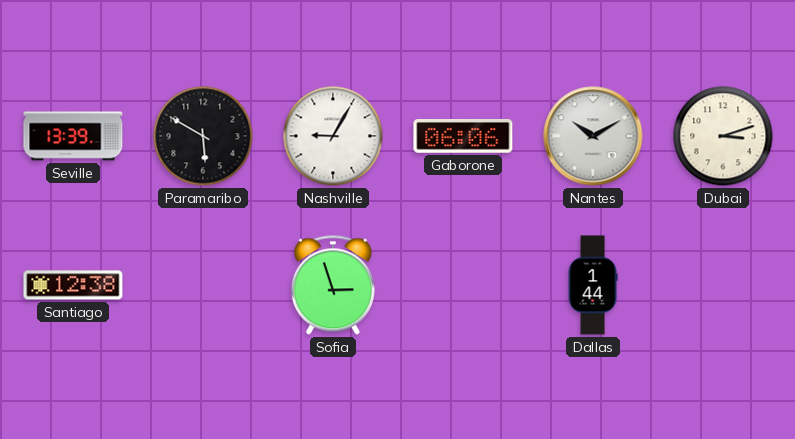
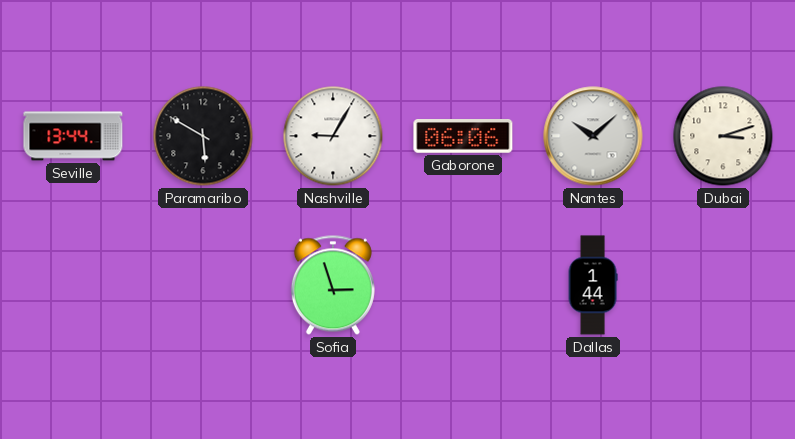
Seville: 13:39 -> 13:44
Nantes: 10:10 -> 10:08
Santiago: 12:38 -> none
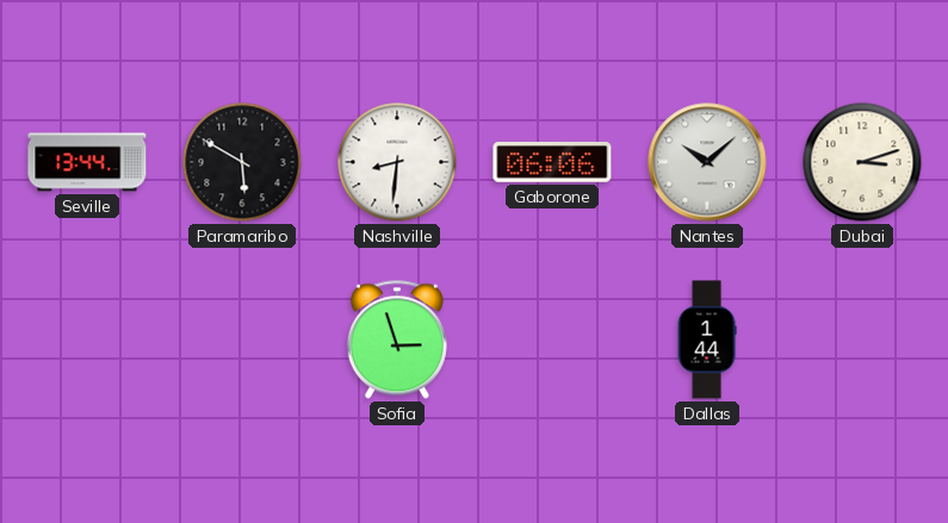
Nashville: 9:05 -> 8:31
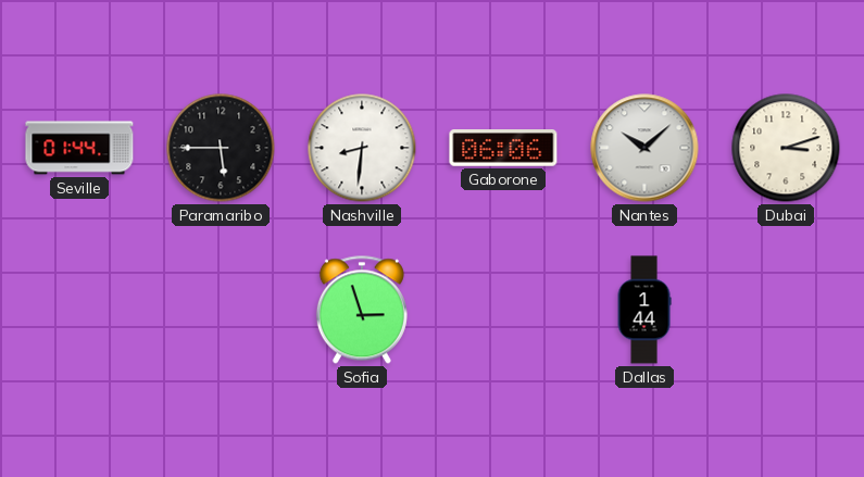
Seville: 13:44 -> 01:44
Paramaribo: 5:50 -> 5:45
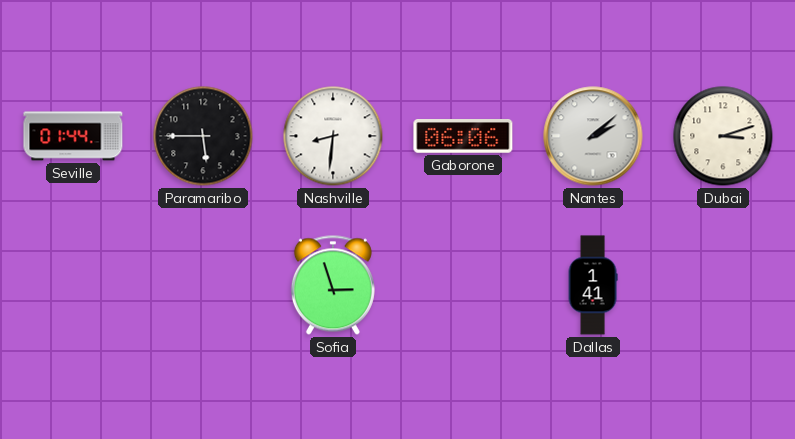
Nantes: 10:08 -> 2:08
Dallas: 1:44 -> 1:41
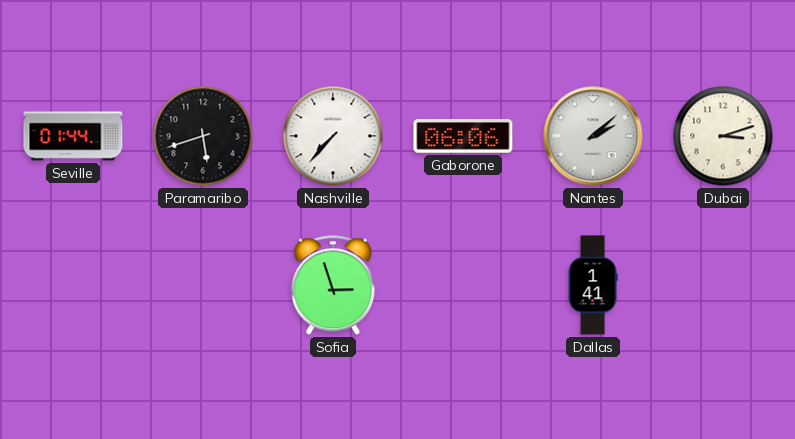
Paramaribo: 5:45 -> 5:42
Nashville: 8:31 -> 7:37
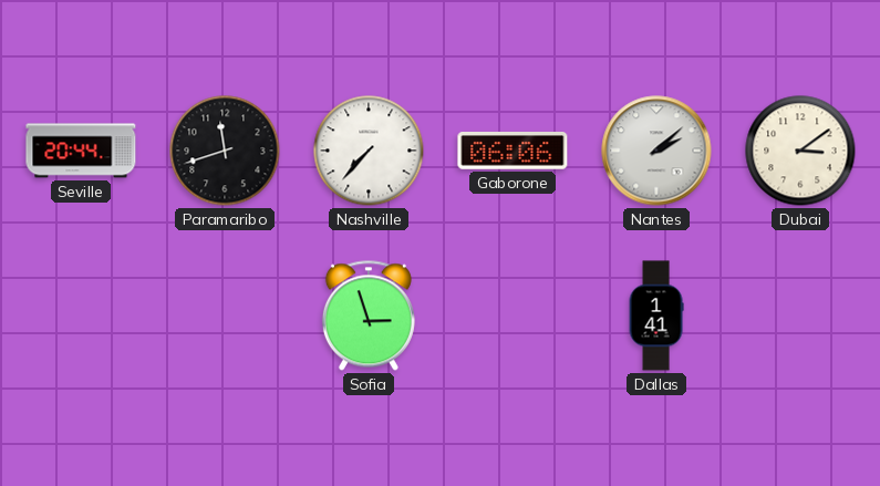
Seville: 01:44 -> 20:44
Paramaribo: 5:42 -> 11:42
Dubai: 3:12 -> 3:09
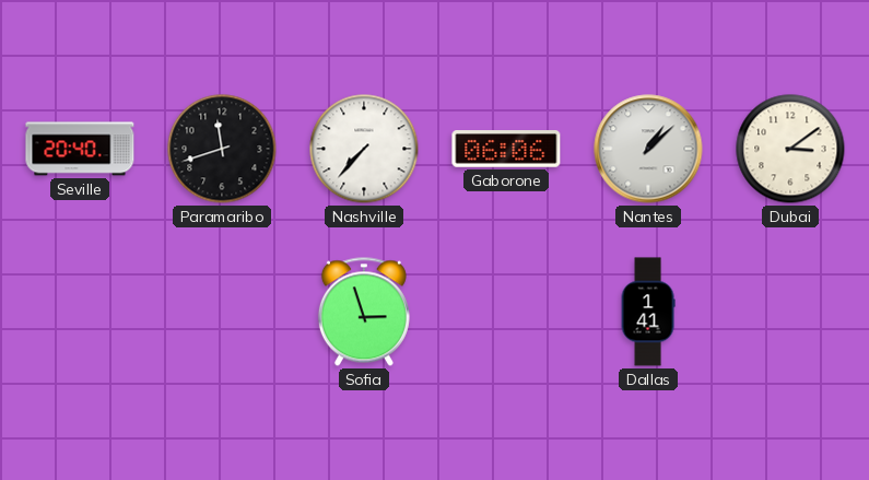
Seville: 20:44 -> 20:40
Nantes: 2:08 -> 1:08
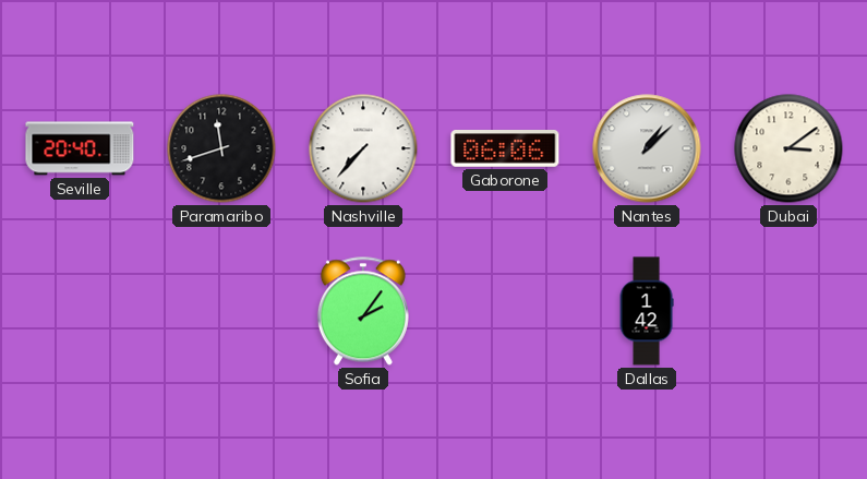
Sofia: 2:57 -> 2:06
Dallas: 1:41 -> 1:42
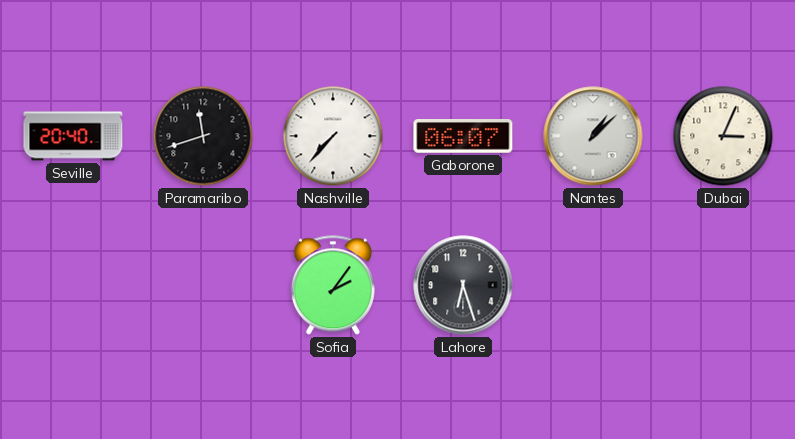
Gaborone: 06:06 -> 06:07
Dubai: 3:09 -> 3:04
Lahore: none -> 6:27
Dallas: 1:42 -> none
